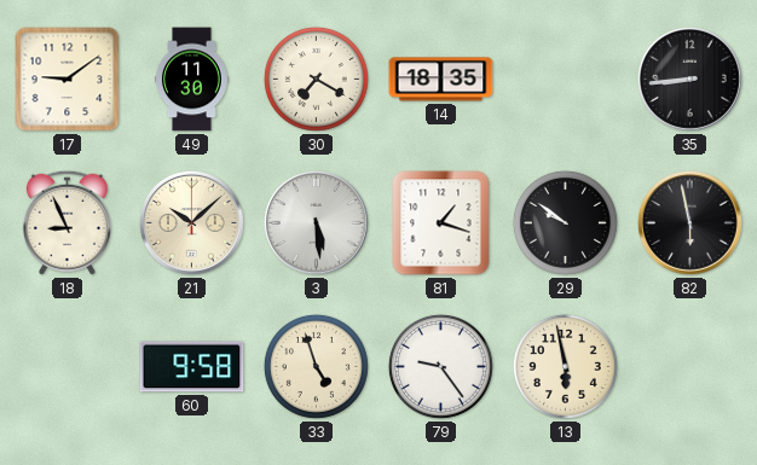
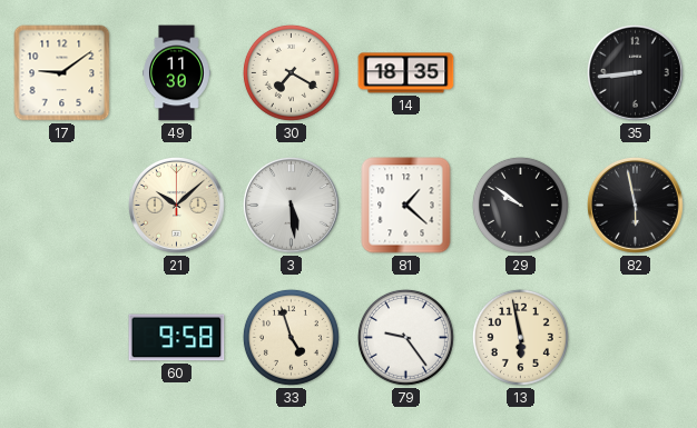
18: 8:56 -> none
81: 1:18 -> 1:22
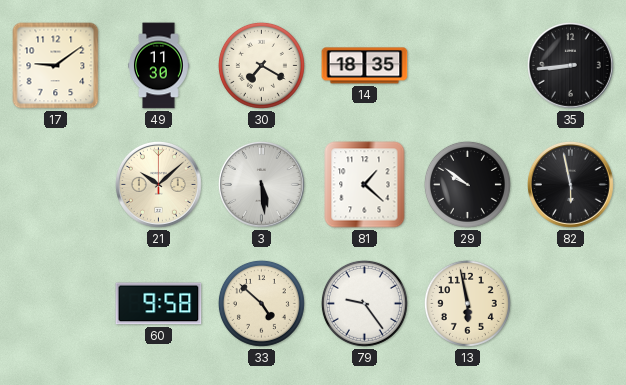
33: 4:57 -> 4:52
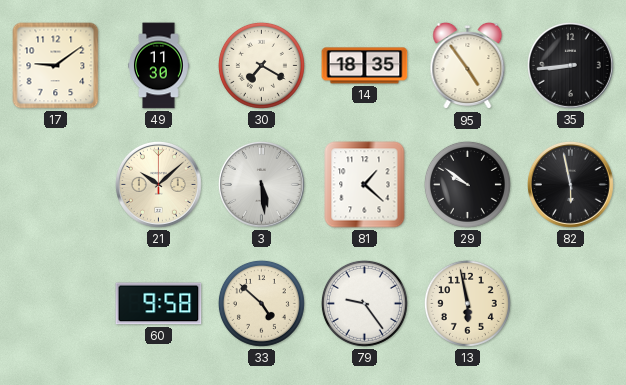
95: none -> 4:54
